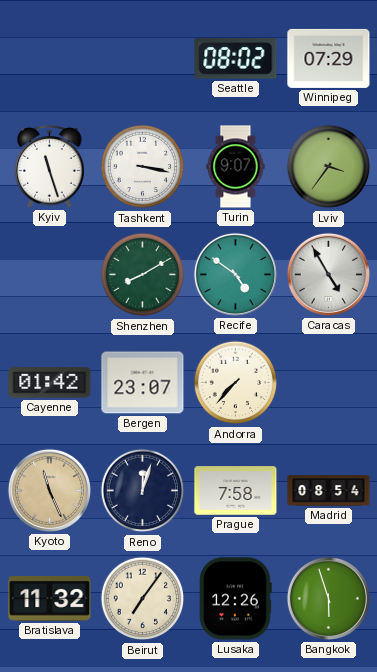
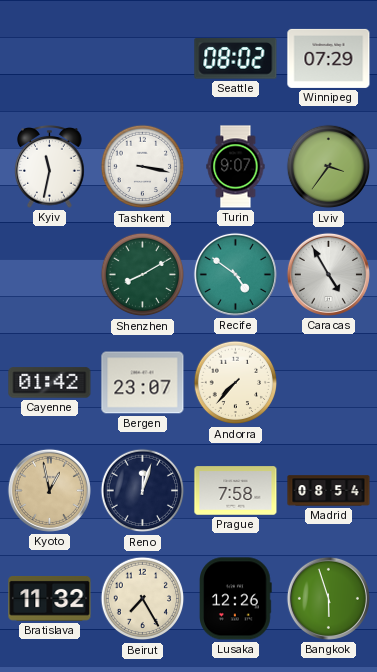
Kyiv: 11:27 -> 11:32
Kyoto: 11:26 -> 12:58
Beirut: 7:06 -> 7:25
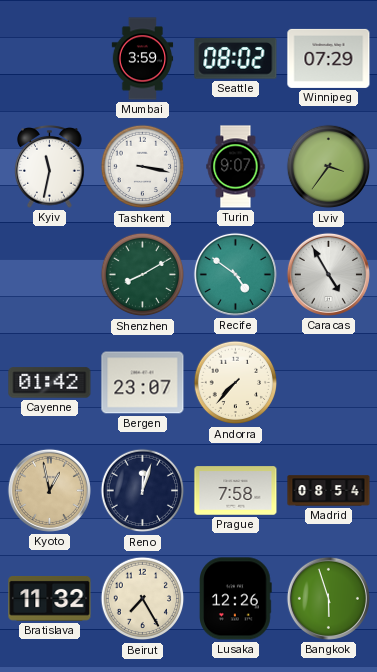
Mumbai: none -> 3:59
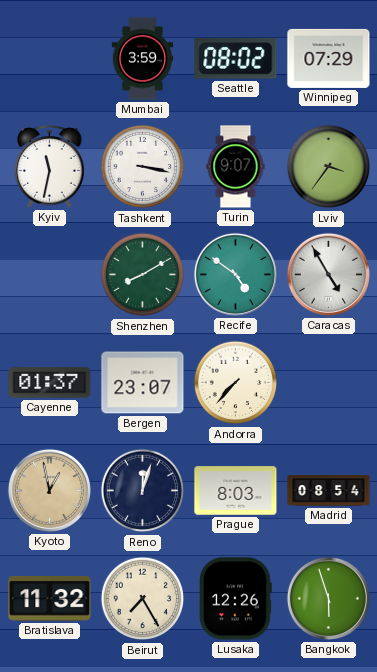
Cayenne: 01:42 -> 01:37
Prague: 7:58 -> 8:03
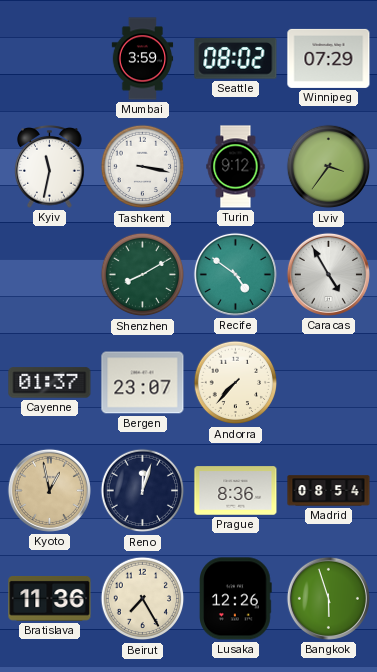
Turin: 9:07 -> 9:12
Prague: 8:03 -> 8:36
Bratislava: 11:32 -> 11:36
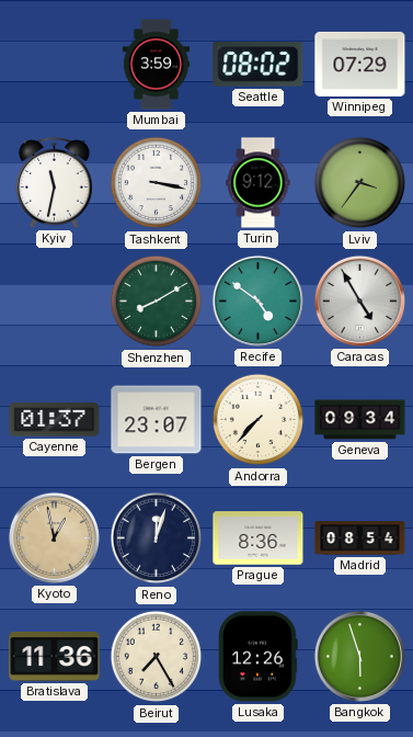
Geneva: none -> 09:34
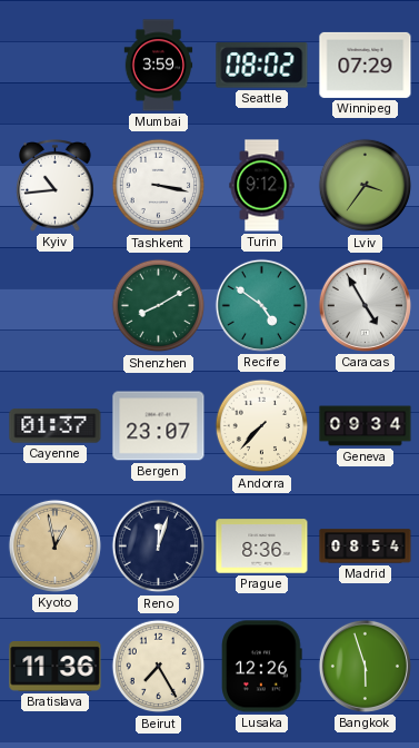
Kyiv: 11:32 -> 10:44
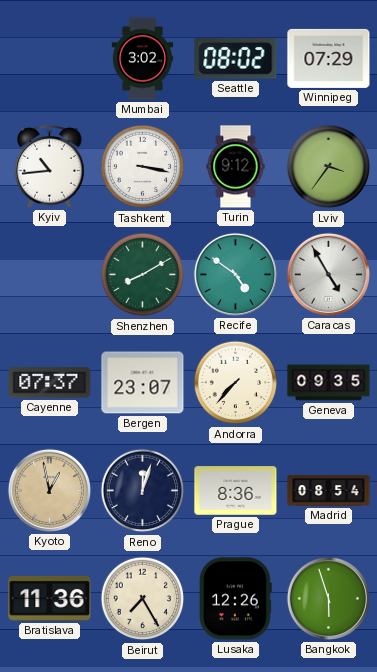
Mumbai: 3:59 -> 3:02
Cayenne: 01:37 -> 07:37
Geneva: 09:34 -> 09:35
